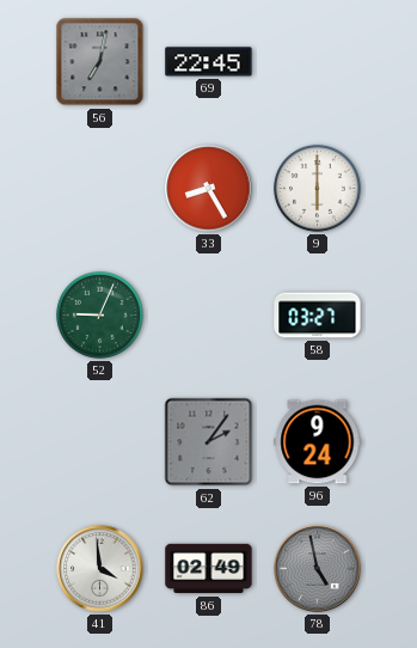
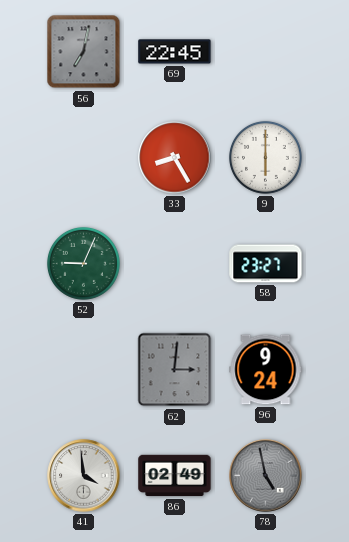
58: 03:27 -> 23:27
62: 2:06 -> 3:01
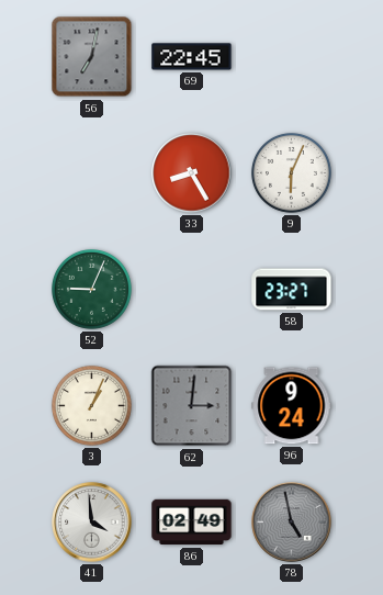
9: 6:00 -> 6:04
3: none -> 1:04
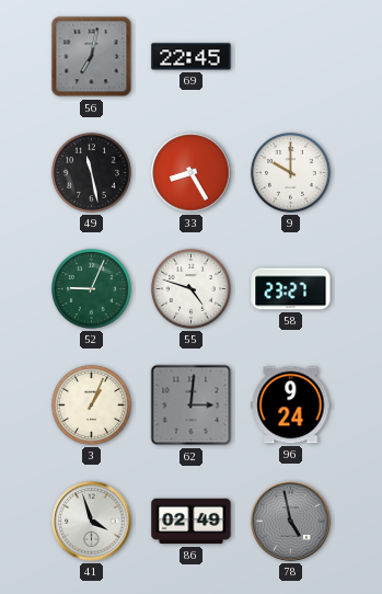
49: none -> 11:28
9: 6:04 -> 10:00
55: none -> 4:48
41: 3:59 -> 3:57
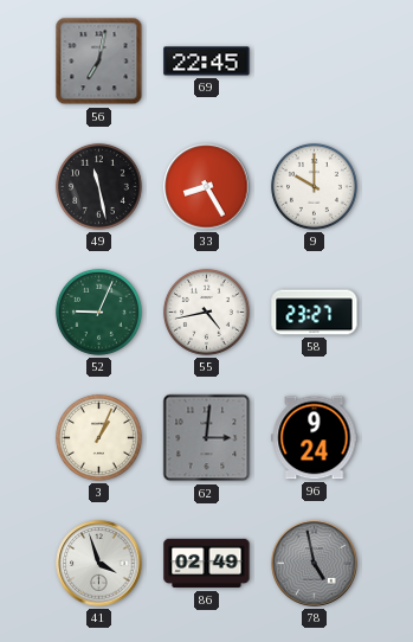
55: 4:48 -> 4:43
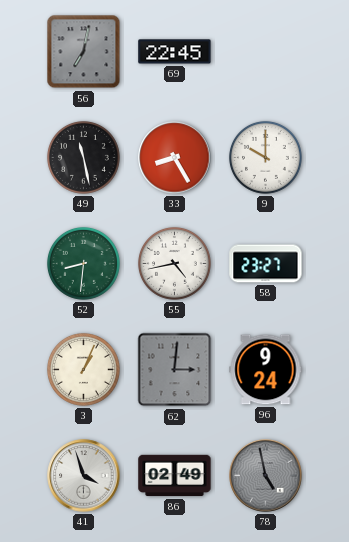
52: 9:04 -> 8:31
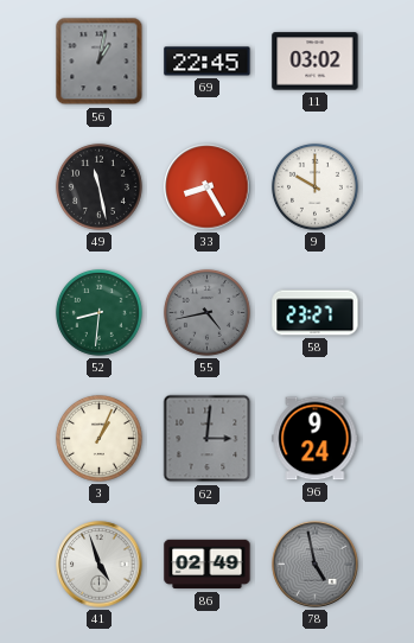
56: 7:02 -> 1:02
11: none -> 03:02
55 dial: white -> grey
41: 3:57 -> 4:57
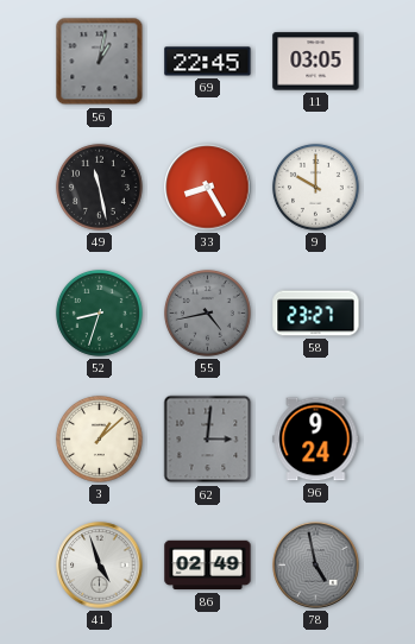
11: 03:02 -> 03:05
52: 8:31 -> 8:33
3: 1:04 -> 1:08
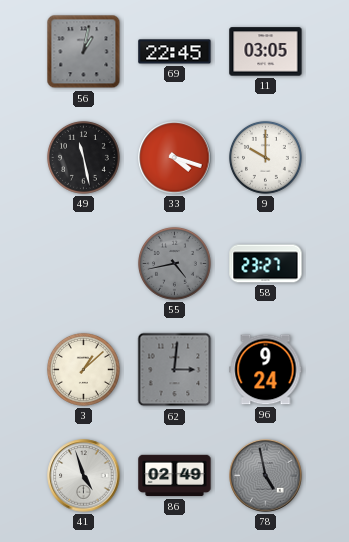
33: 8:25 -> 4:18
52: 8:33 -> none
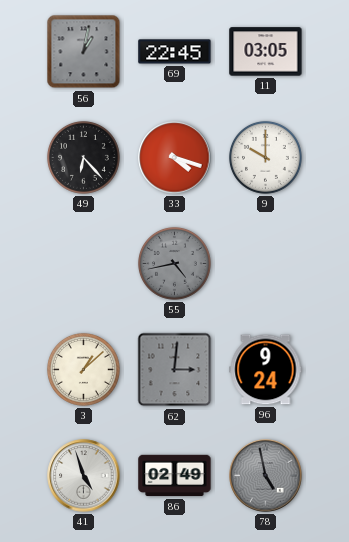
49: 11:28 -> 6:23
58: 23:27 -> none
